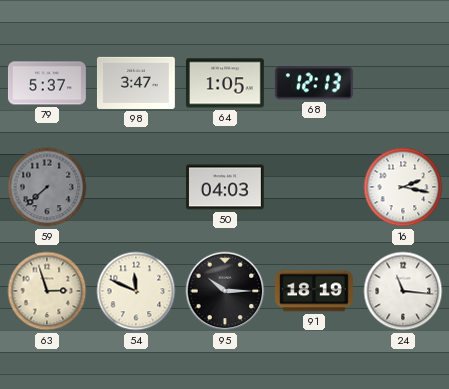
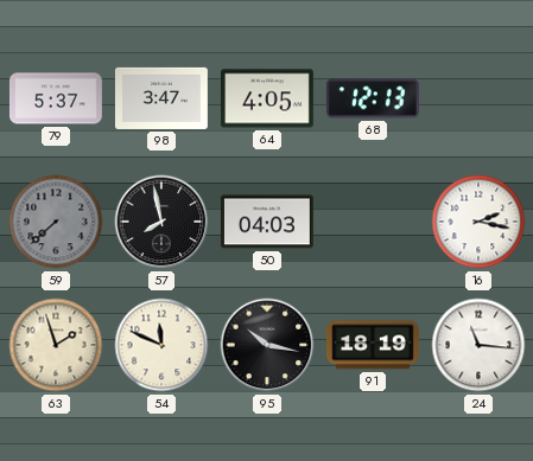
64: 1:05 -> 4:05
57: none -> 7:58
63: 2:57 -> 1:57
95: 10:15 -> 10:17
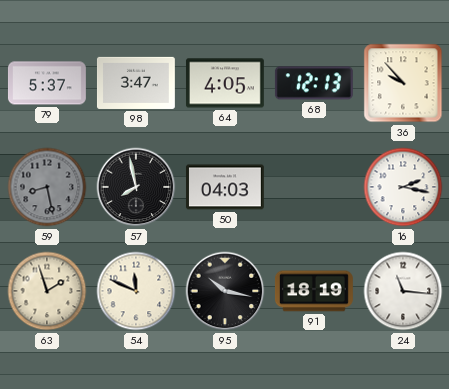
36: none -> 9:53
59: 7:38 -> 8:28
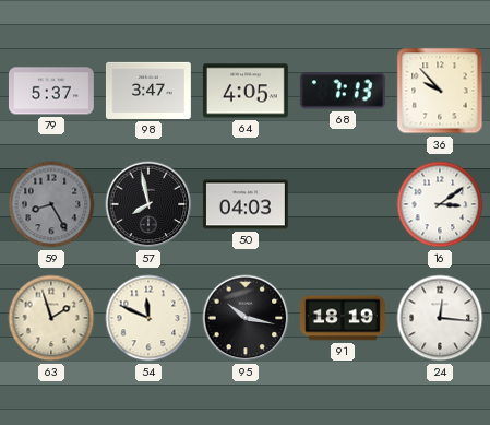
68: 12:13 -> 7:13
59: 8:28 -> 8:25
16: 2:17 -> 3:09
24: 11:16 -> 12:16
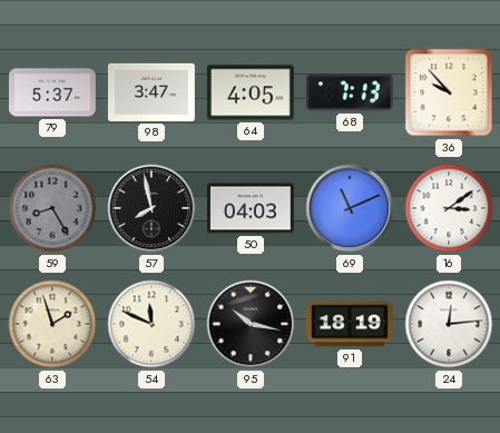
69: none -> 11:11
24: 12:16 -> 12:14
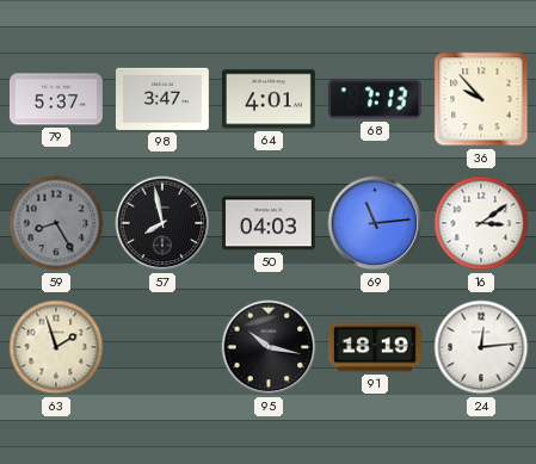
64: 4:05 -> 4:01
69: 11:11 -> 11:14
54: 11:49 -> none
